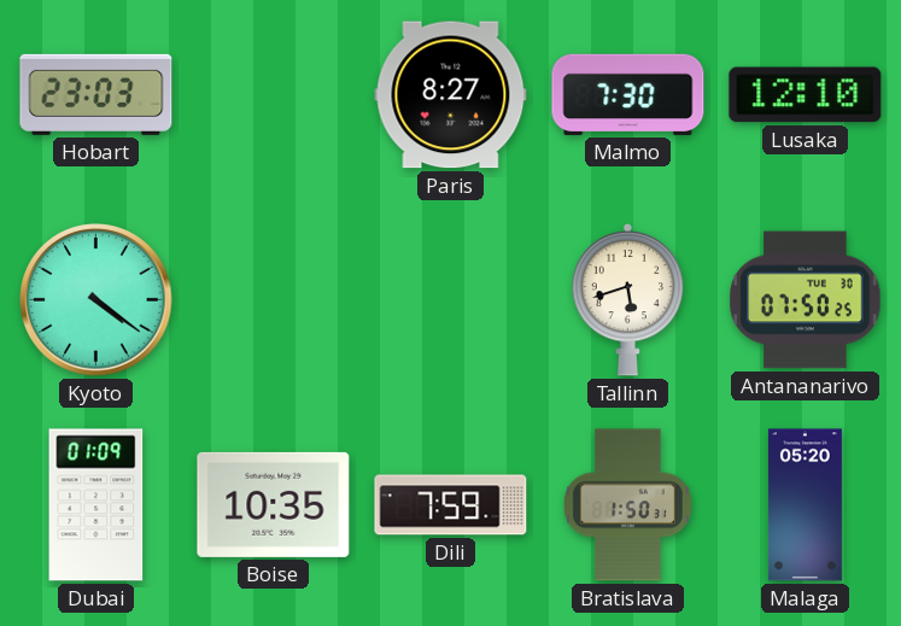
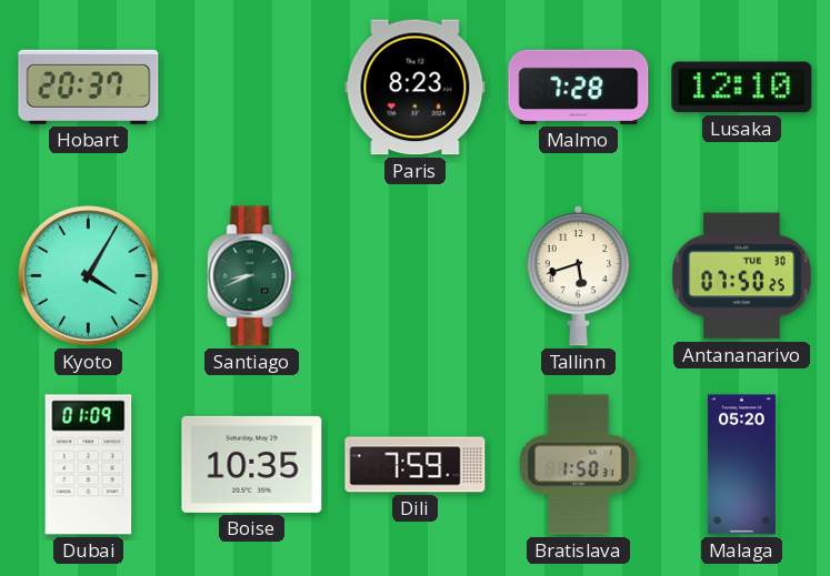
Hobart: 23:03 -> 20:37
Paris: 8:27 -> 8:23
Malmo: 7:30 -> 7:28
Kyoto: 4:21 -> 4:05
Santiago: none -> 8:41
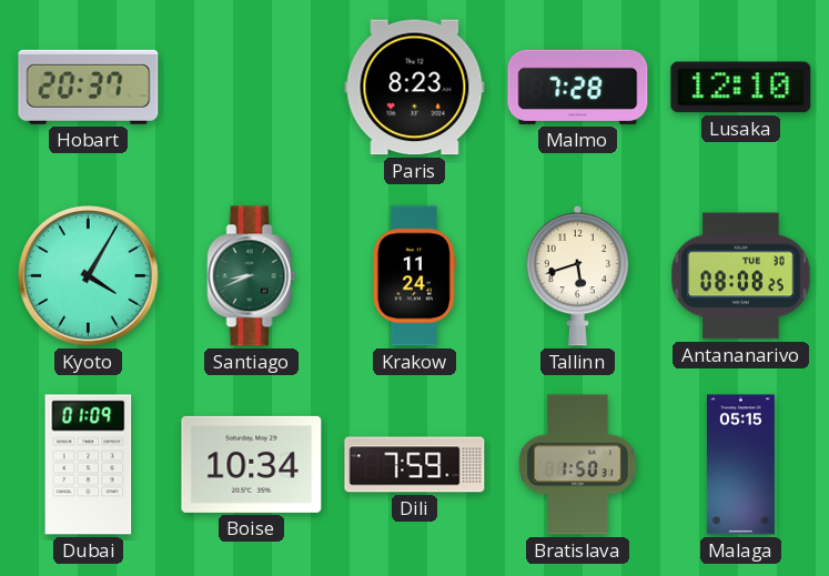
Krakow: none -> 11:24
Antananarivo: 07:50 -> 08:08
Boise: 10:35 -> 10:34
Malaga: 05:20 -> 05:15
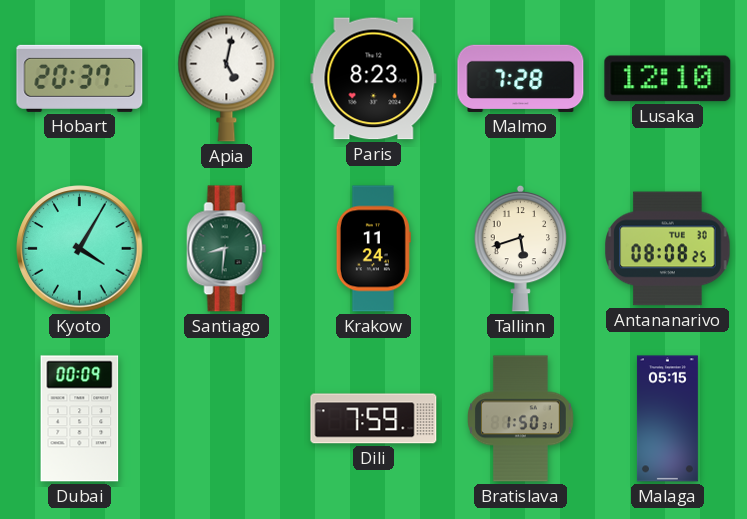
Apia: none -> 5:02
Santiago: 8:41 -> 8:31
Dubai: 01:09 -> 00:09
Boise: 10:34 -> none
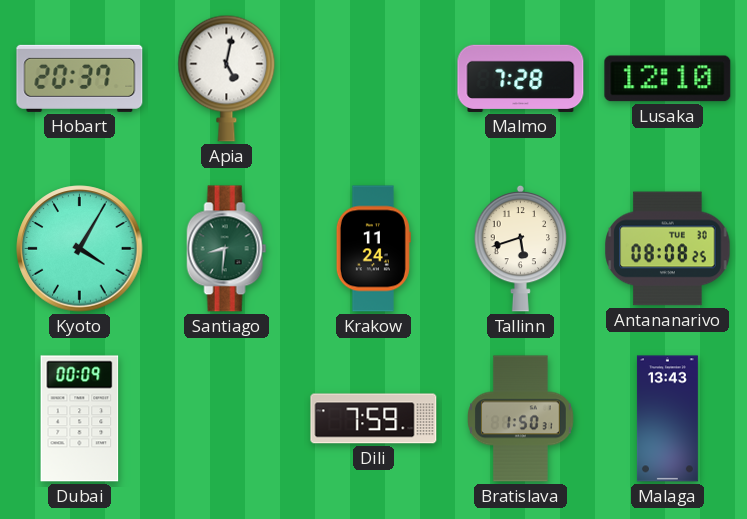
Paris: 8:23 -> none
Malaga: 05:15 -> 13:43
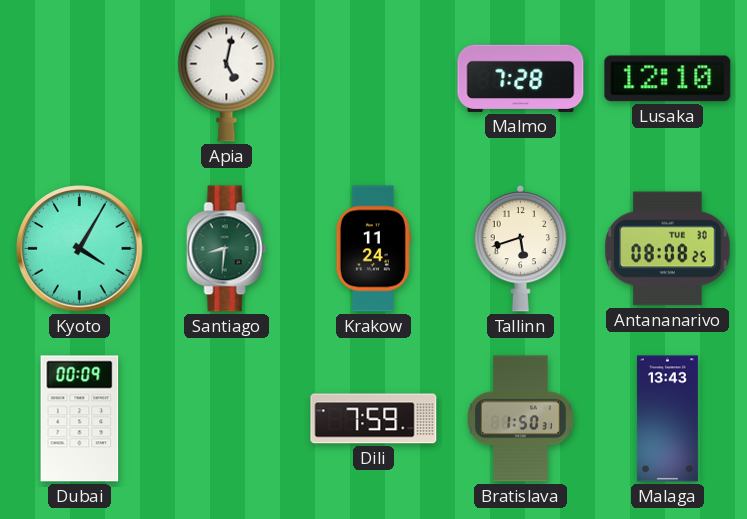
Hobart: 20:37 -> none
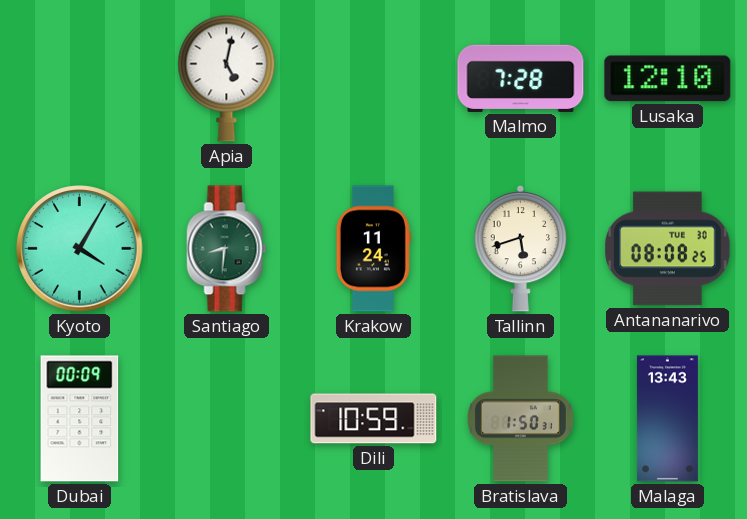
Dili: 7:59 -> 10:59
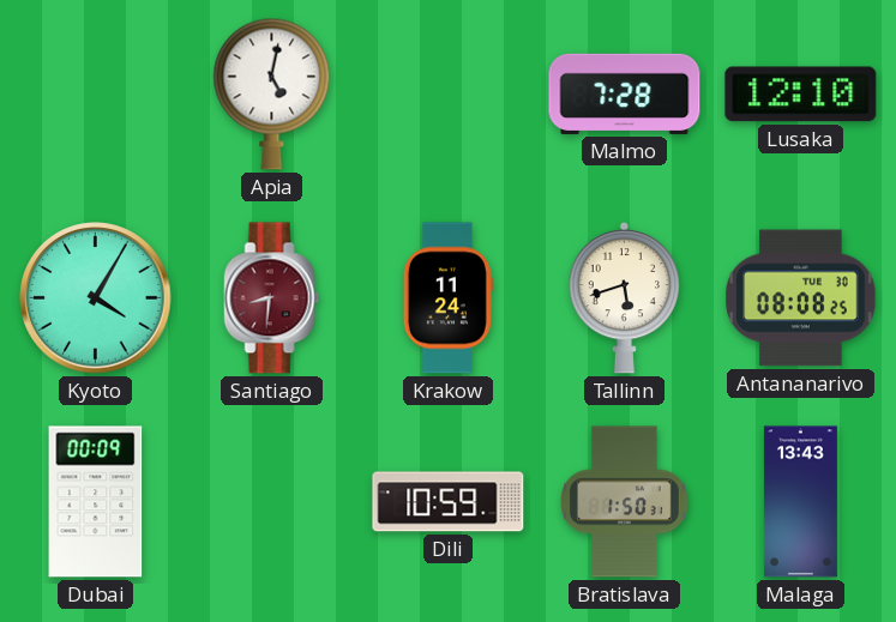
Santiago dial: green -> burgundy
